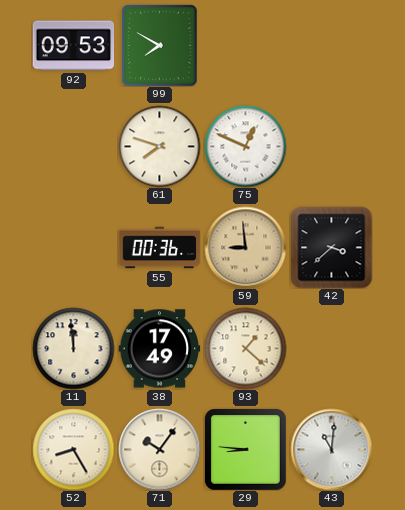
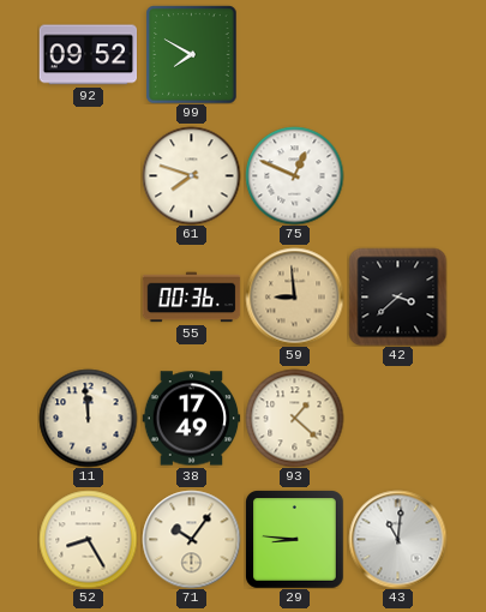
92: 09:53 -> 09:52
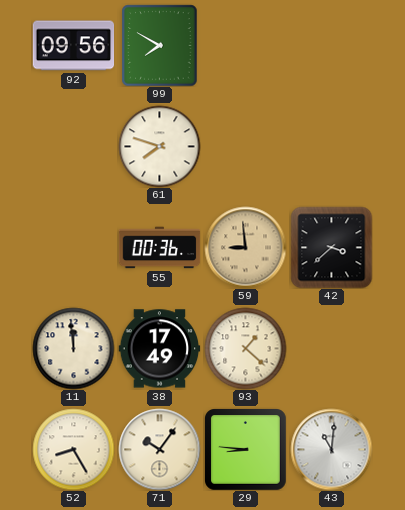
92: 09:52 -> 09:56
75: 12:49 -> none
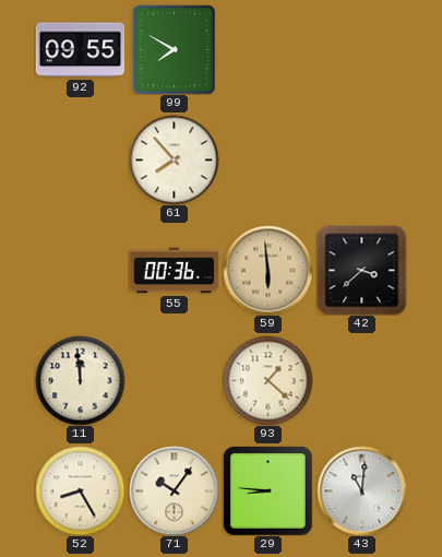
92: 09:56 -> 09:55
61: 7:48 -> 7:53
59: 8:59 -> 5:59
38: 17:49 -> none
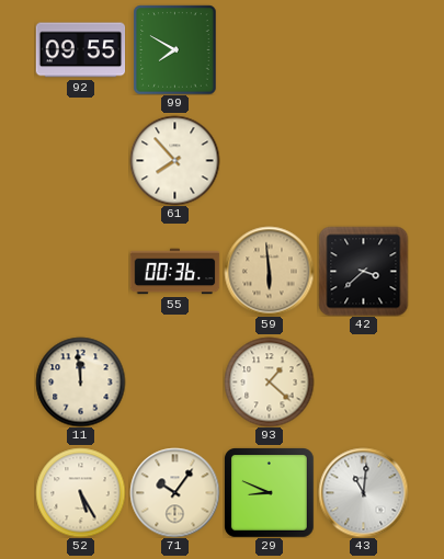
52: 8:25 -> 5:25
29: 8:46 -> 8:49
